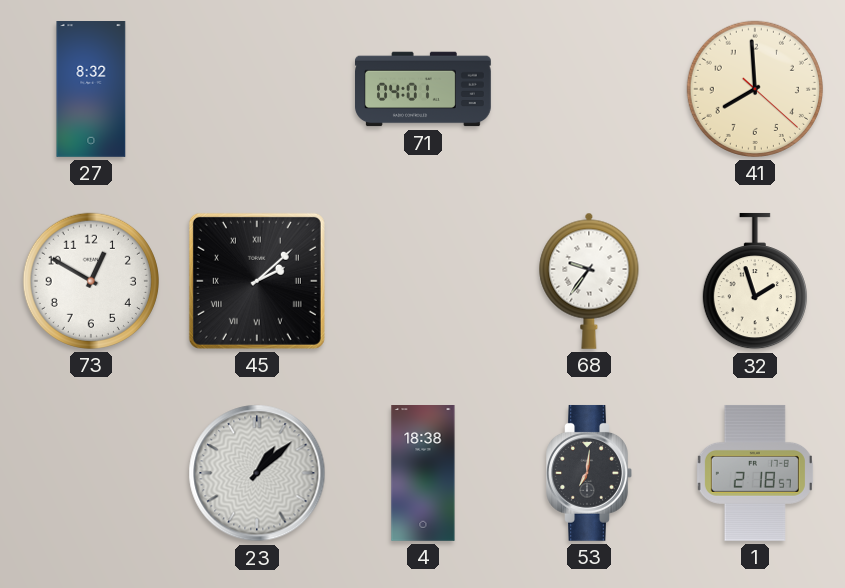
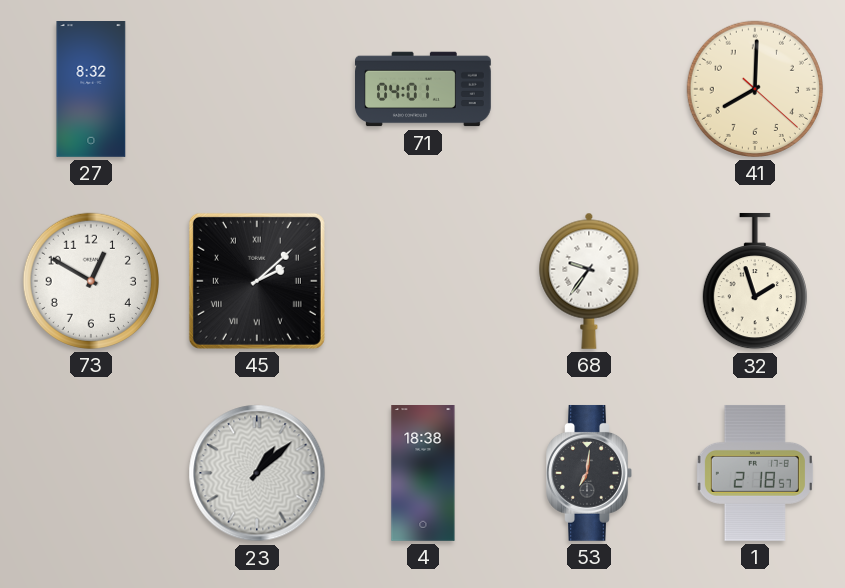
41: 7:59 -> 8:00
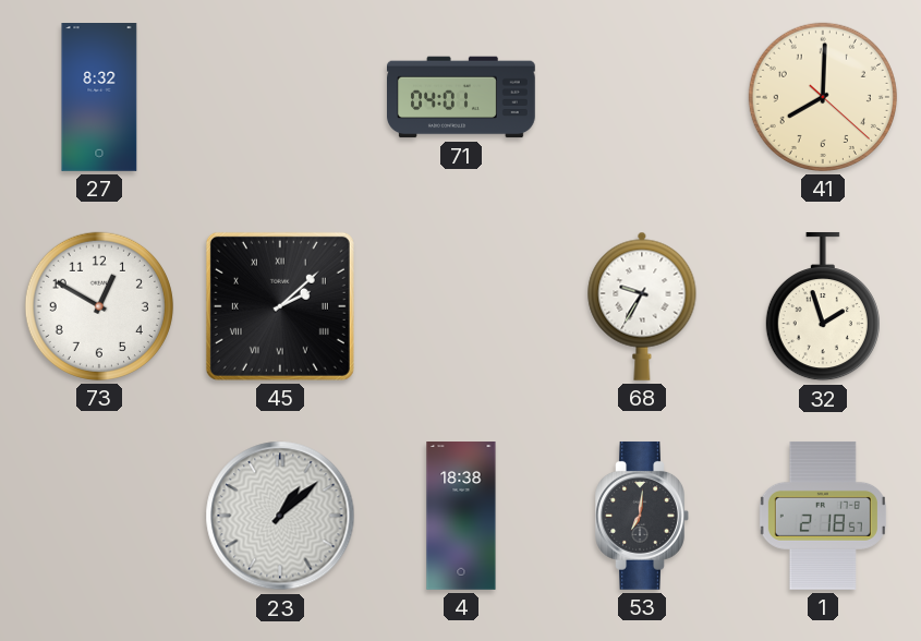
68: 9:36 -> 9:35
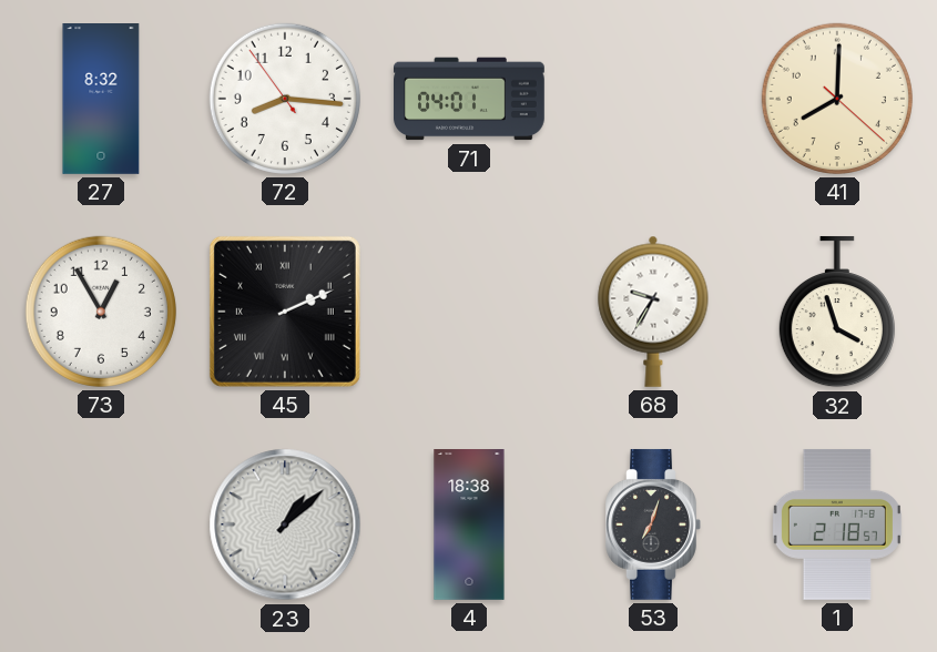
72: none -> 8:15
73: 12:50 -> 12:55
45: 2:08 -> 2:11
32: 1:57 -> 3:57
53: 7:01 -> 7:03
